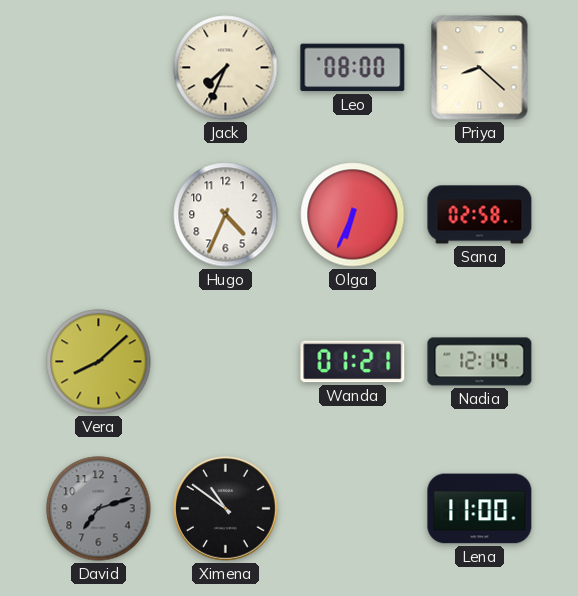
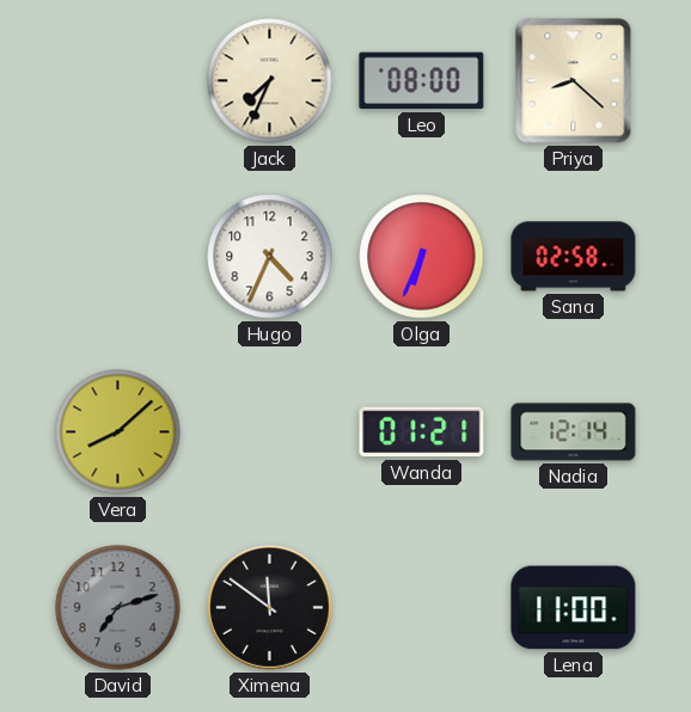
Ximena: 10:51 -> 11:51
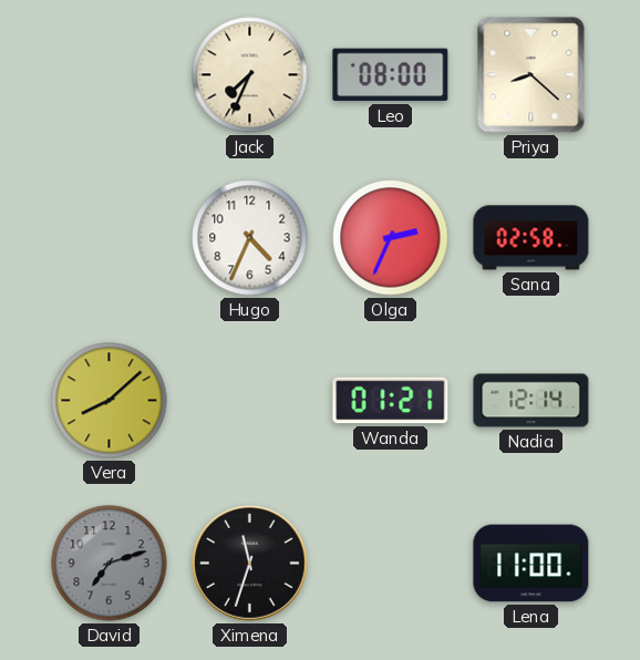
Olga: 6:34 -> 2:34
Ximena: 11:51 -> 11:33
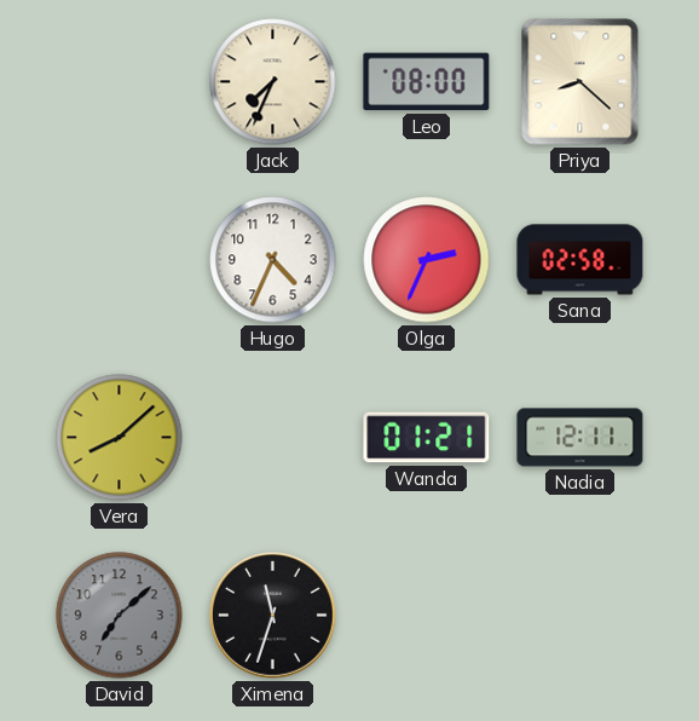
Nadia: 12:14 -> 12:11
David: 7:12 -> 7:08
Lena: 11:00 -> none
